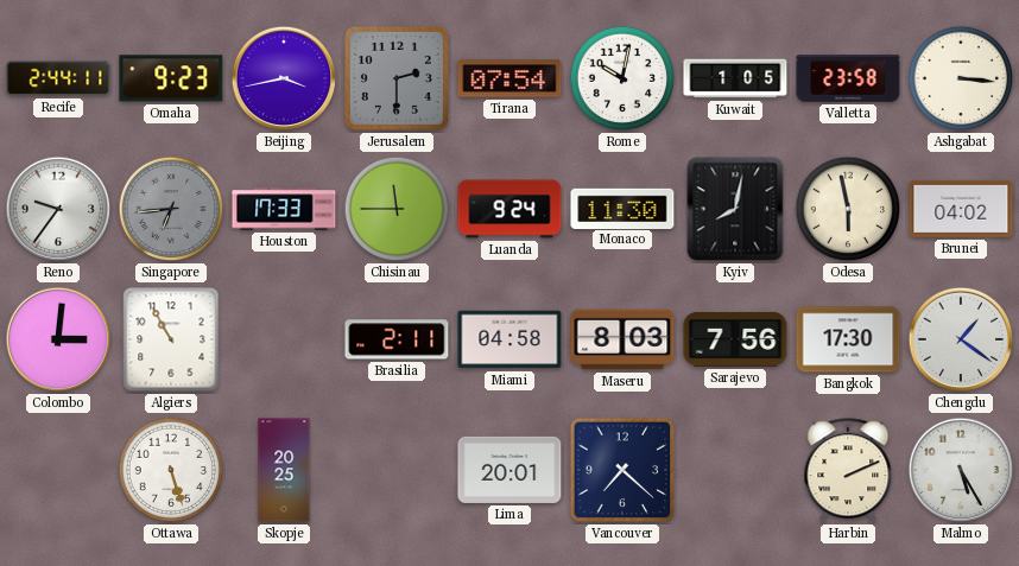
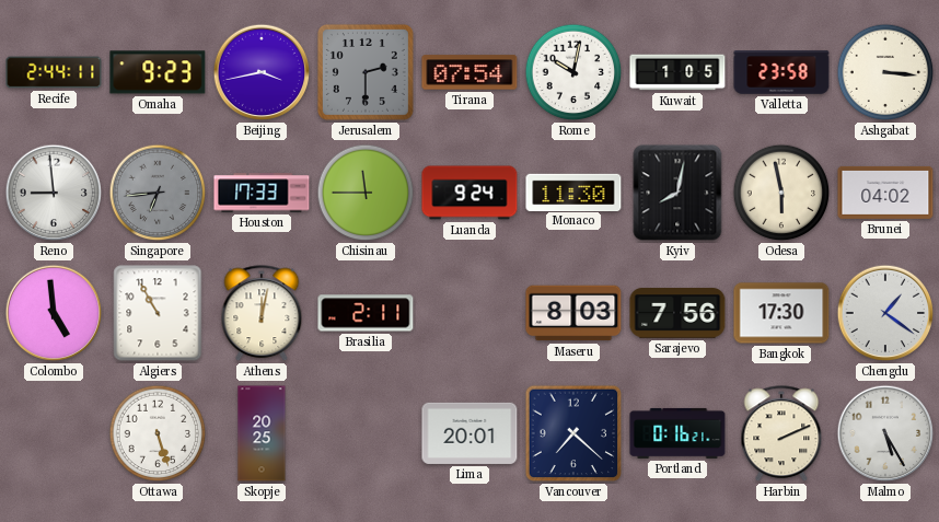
Reno: 9:36 -> 8:59
Colombo: 3:01 -> 4:59
Athens: none -> 12:02
Miami: 04:58 -> none
Portland: none -> 0:16
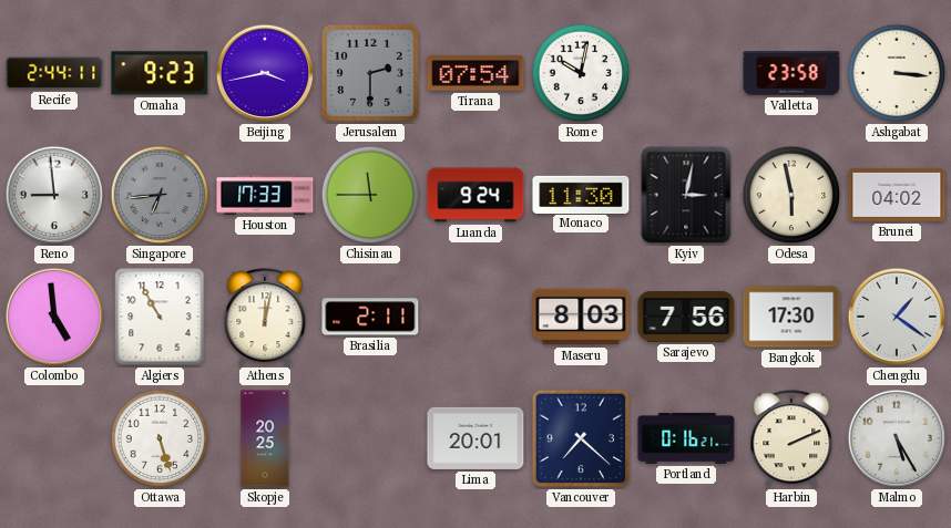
Kuwait: 1:05 -> none
Kyiv: 8:02 -> 3:02
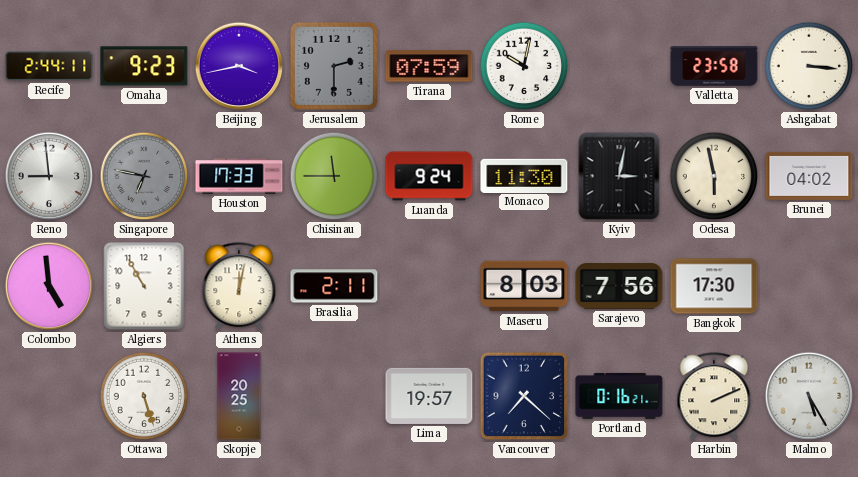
Tirana: 07:54 -> 07:59
Singapore: 6:44 -> 6:47
Chengdu: 1:21 -> none
Lima: 20:01 -> 19:57
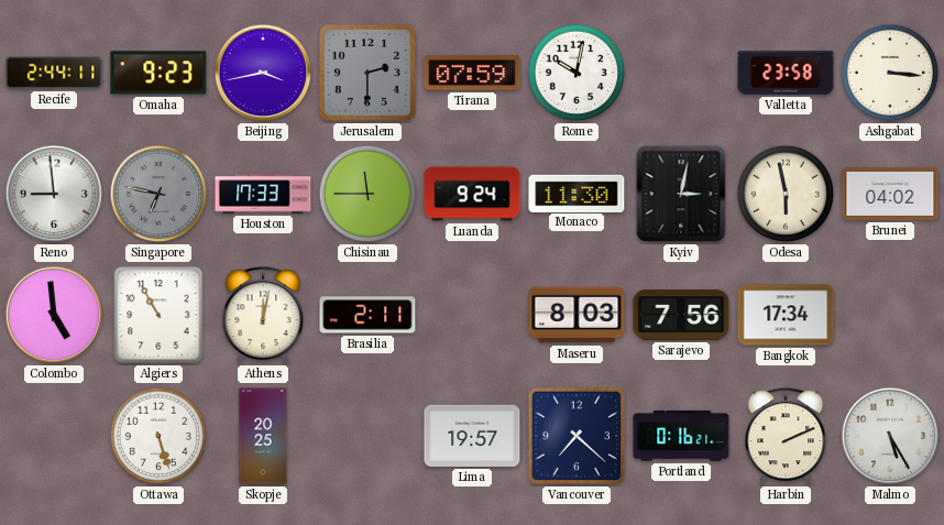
Bangkok: 17:30 -> 17:34
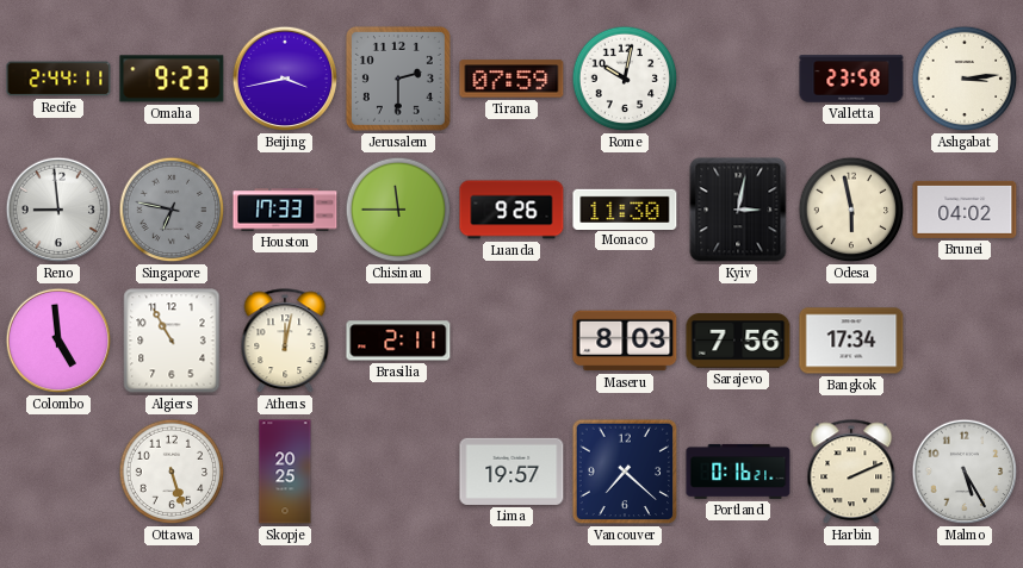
Ashgabat: 3:16 -> 3:14
Luanda: 9:24 -> 9:26
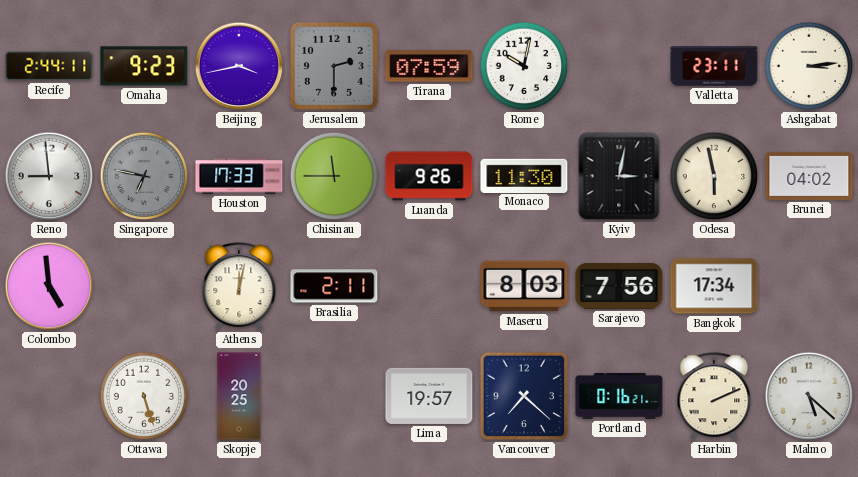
Valletta: 23:58 -> 23:11
Algiers: 10:55 -> none
Malmo: 5:25 -> 5:22
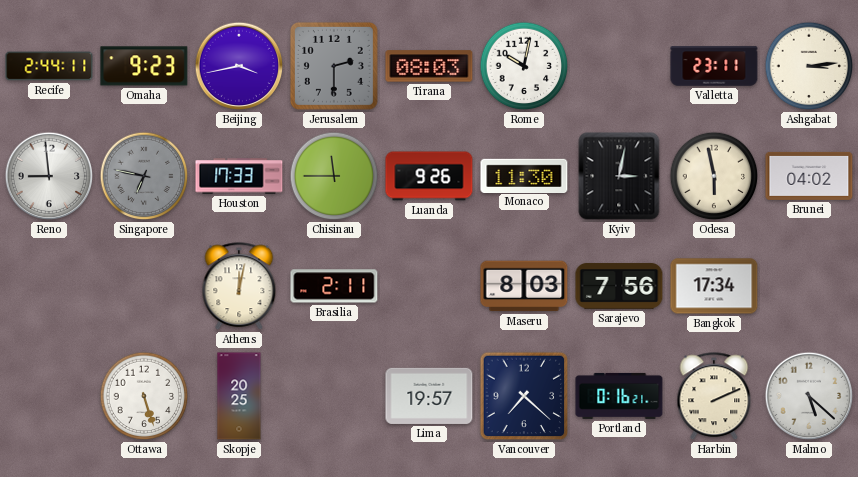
Tirana: 07:59 -> 08:03
Colombo: 4:59 -> none
